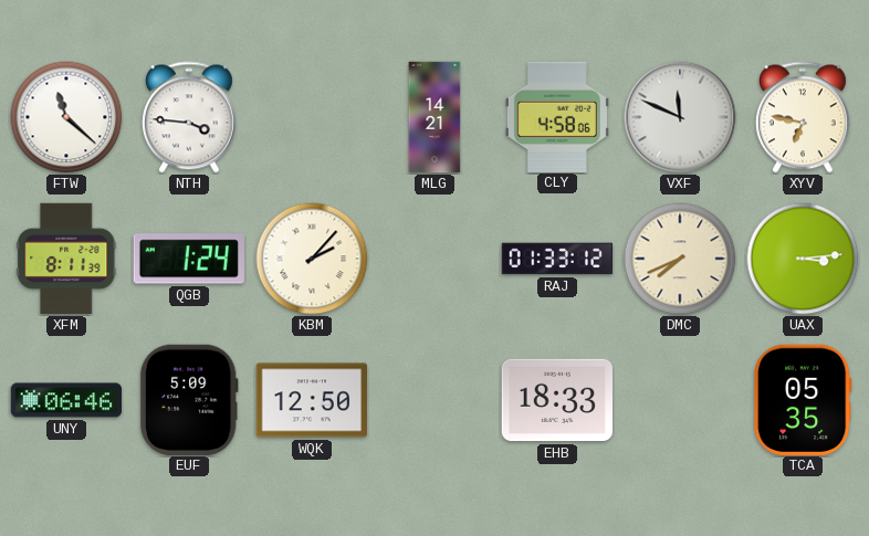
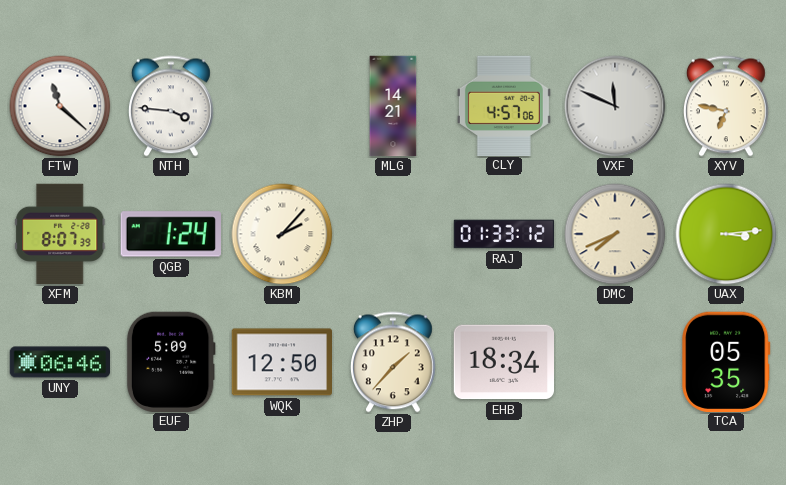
CLY: 4:58 -> 4:57
XFM: 8:11 -> 8:07
ZHP: none -> 1:37
EHB: 18:33 -> 18:34
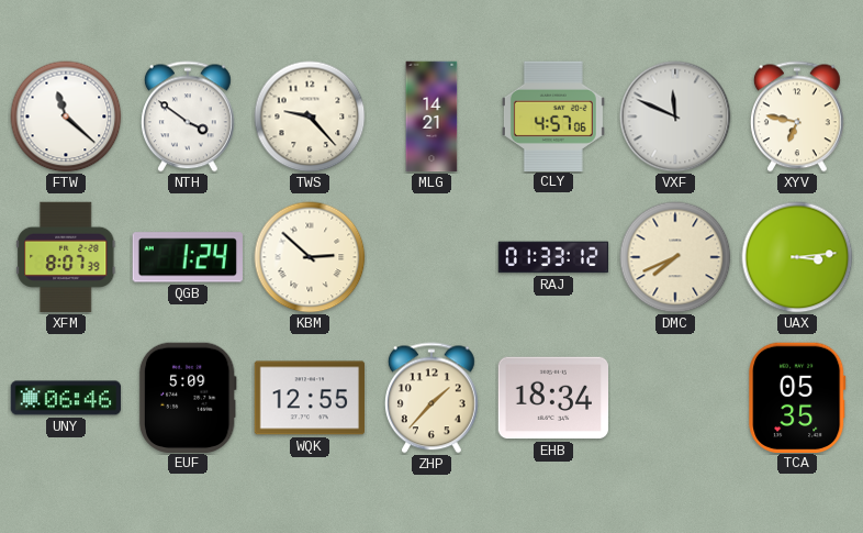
NTH: 3:46 -> 3:51
TWS: none -> 9:23
KBM: 2:07 -> 2:52
WQK: 12:50 -> 12:55
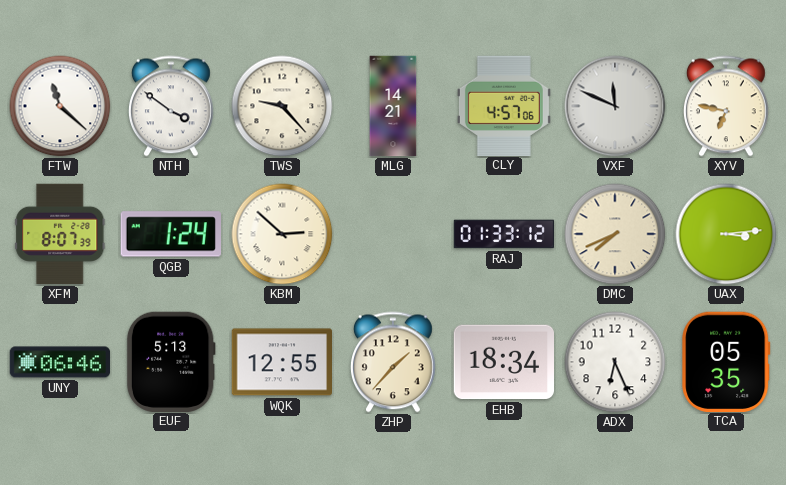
EUF: 5:09 -> 5:13
ADX: none -> 6:26
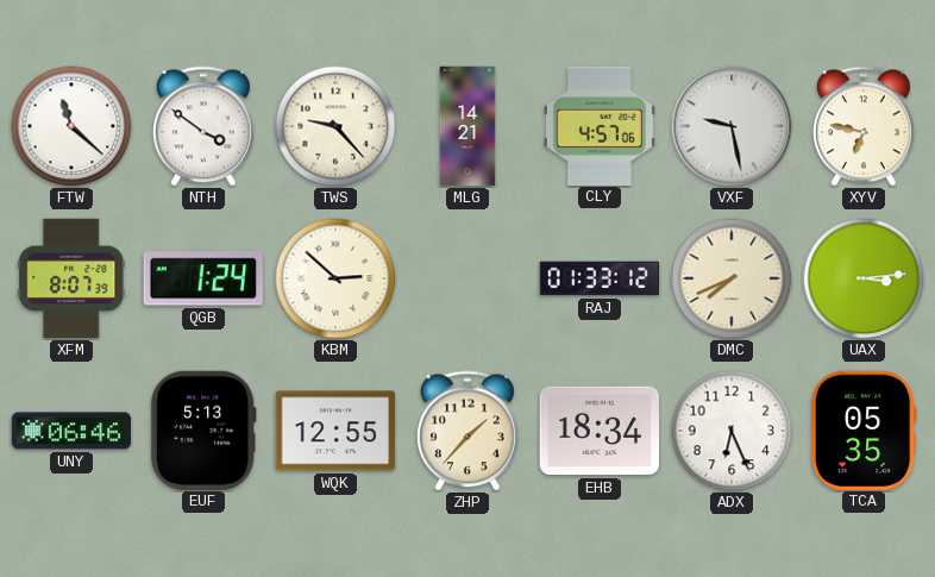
VXF: 11:49 -> 9:28
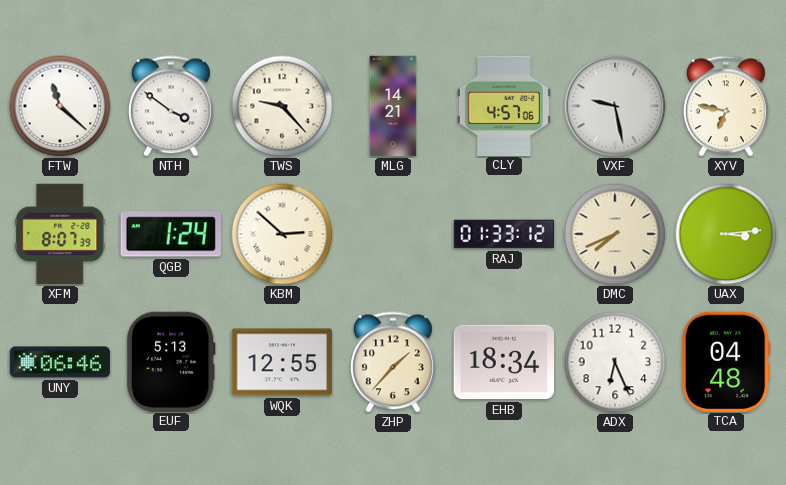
TCA: 05:35 -> 04:48
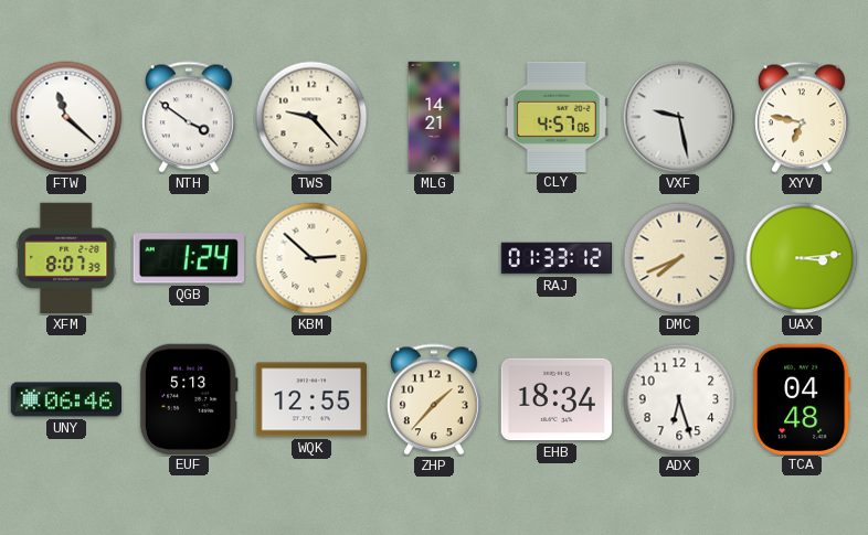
ADX: 6:26 -> 6:27
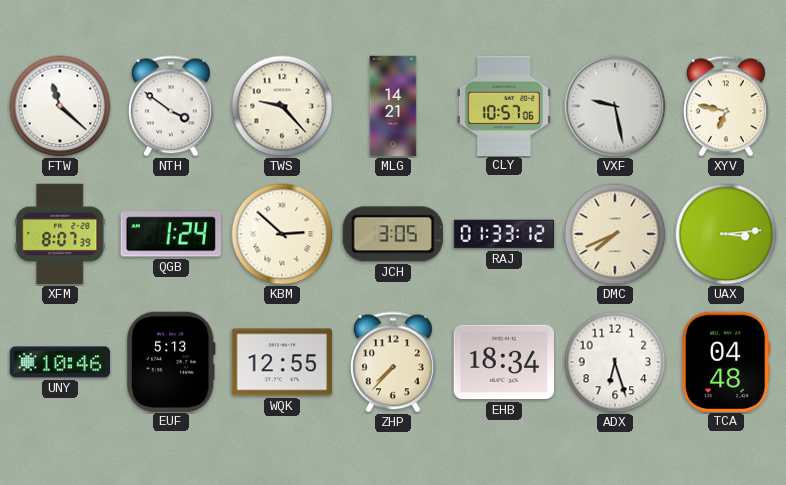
CLY: 4:57 -> 10:57
JCH: none -> 3:05
UNY: 06:46 -> 10:46
ZHP: 1:37 -> 7:37
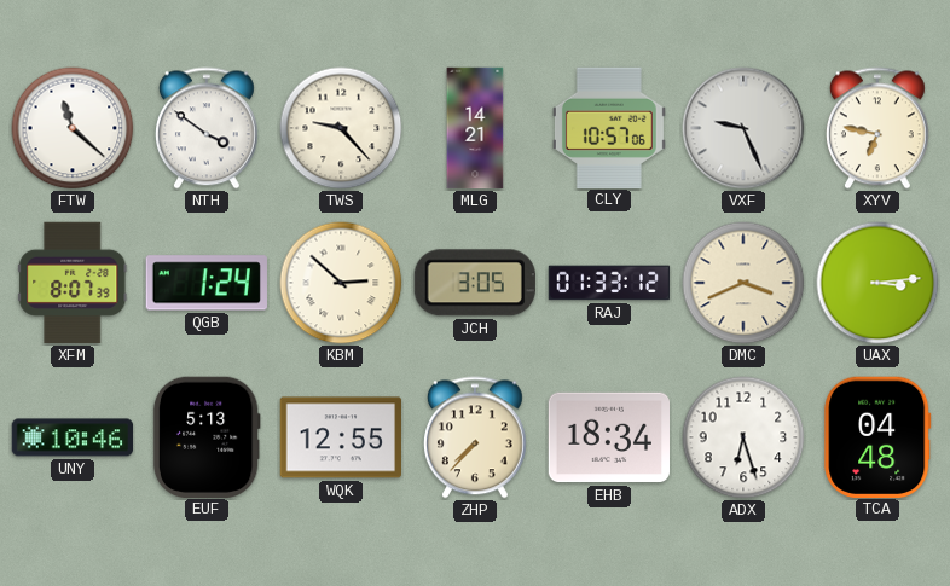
VXF: 9:28 -> 9:26
DMC: 7:41 -> 3:41
